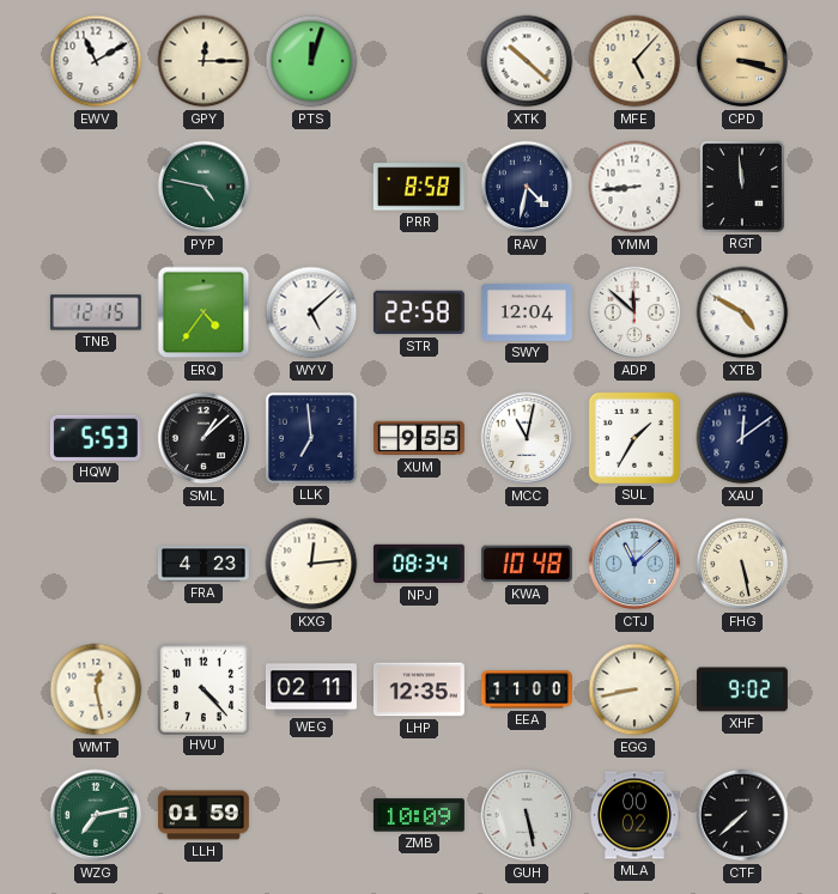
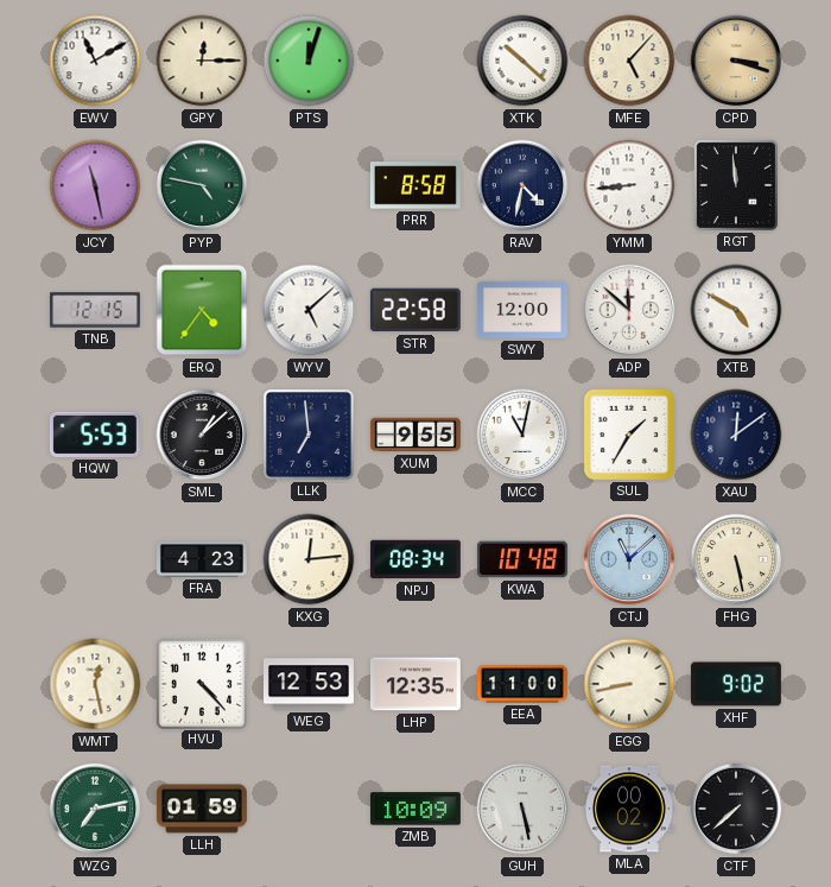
JCY: none -> 11:28
SWY: 12:04 -> 12:00
WEG: 02:11 -> 12:53
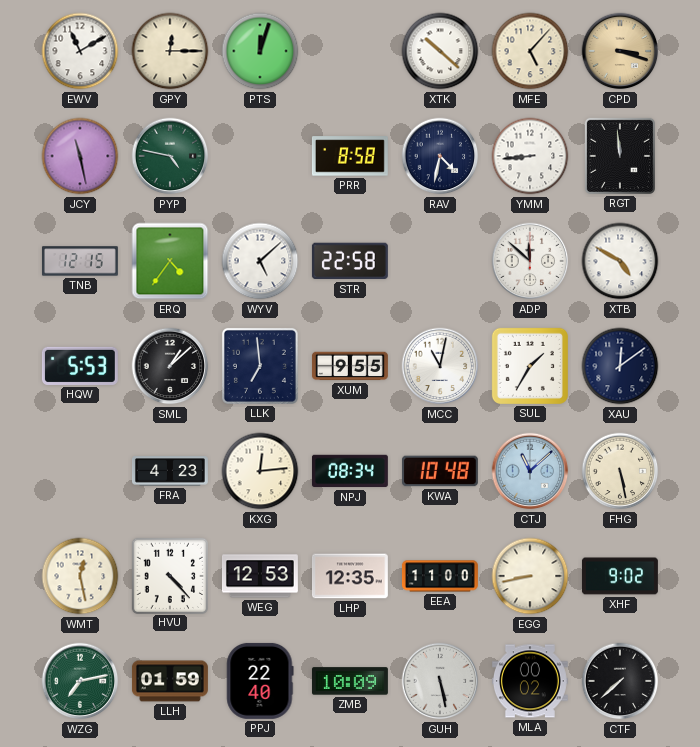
SWY: 12:00 -> none
PPJ: none -> 22:40
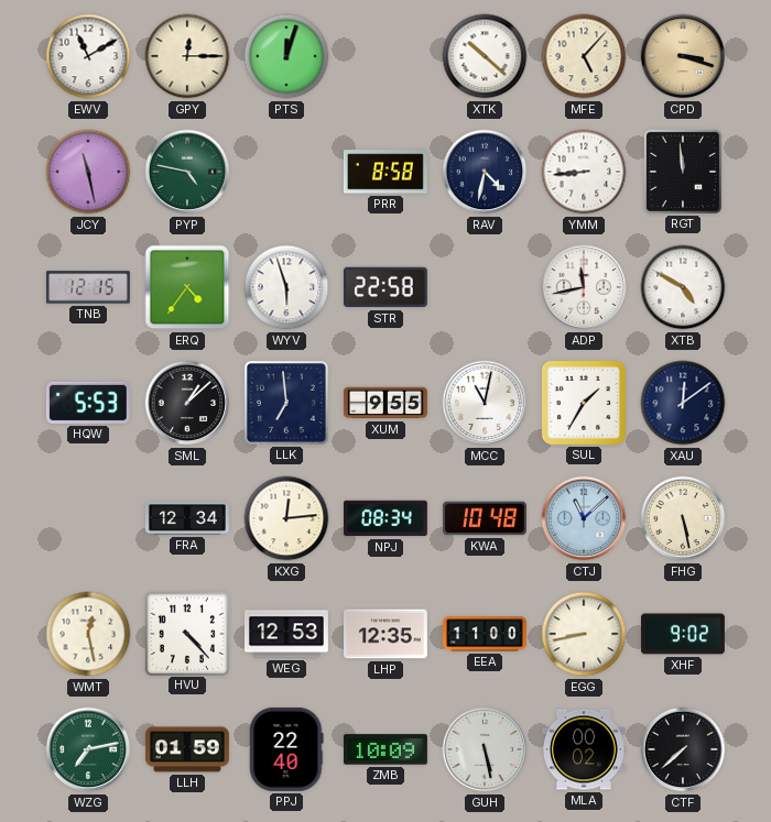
WYV: 5:08 -> 5:57
ADP: 11:52 -> 11:43
FRA: 4:23 -> 12:34
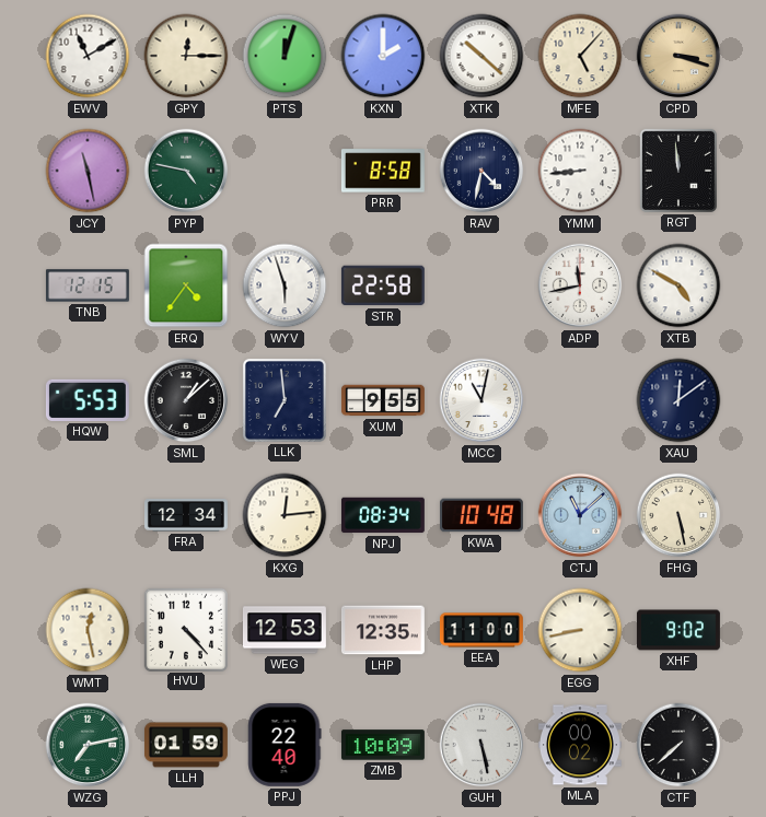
KXN: none -> 2:00
SUL: 1:35 -> none
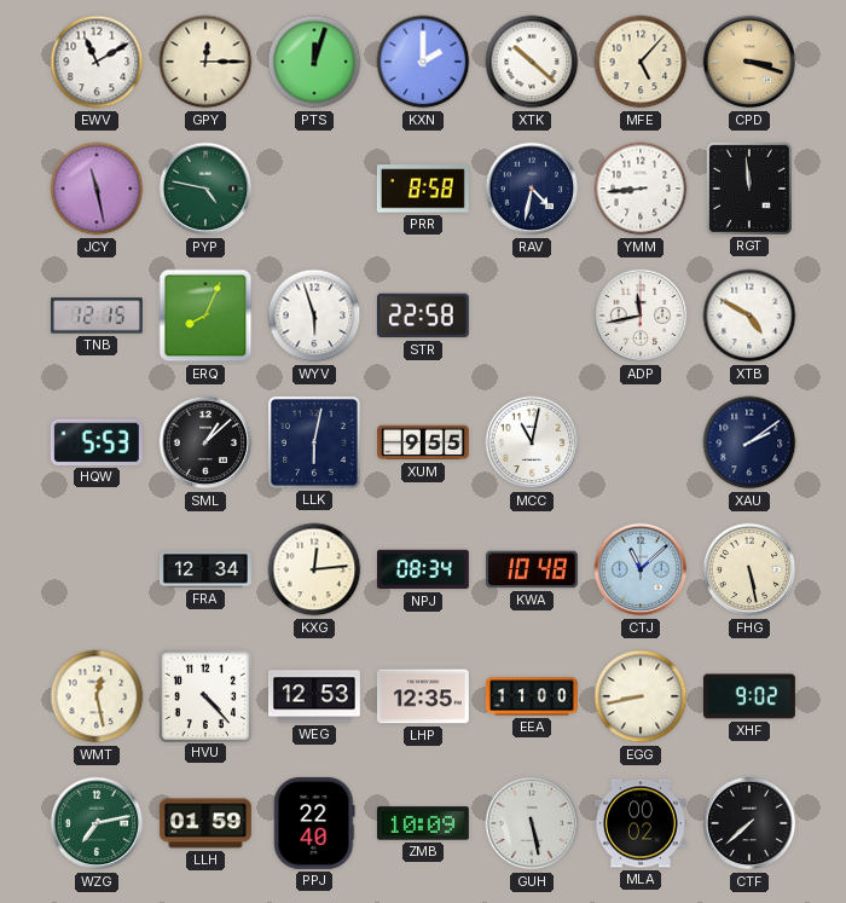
ERQ: 4:36 -> 8:04
LLK: 6:59 -> 6:02
XAU: 12:09 -> 2:09
